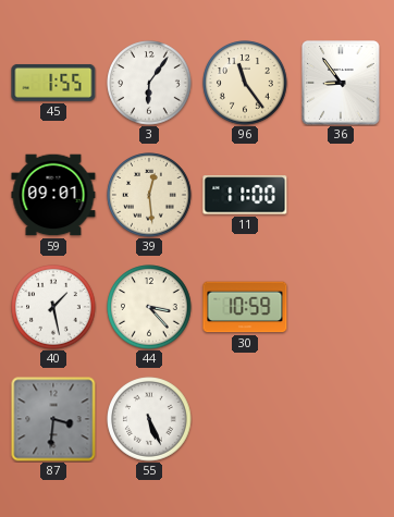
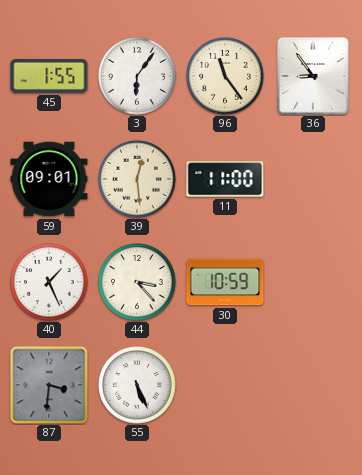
40: 1:28 -> 1:26
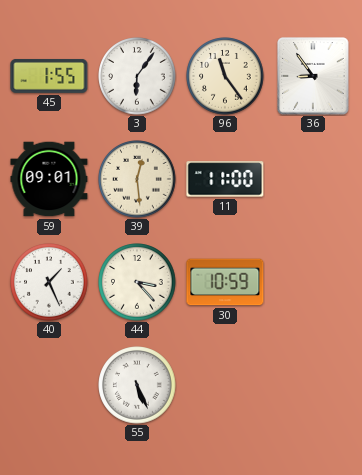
87: 3:31 -> none
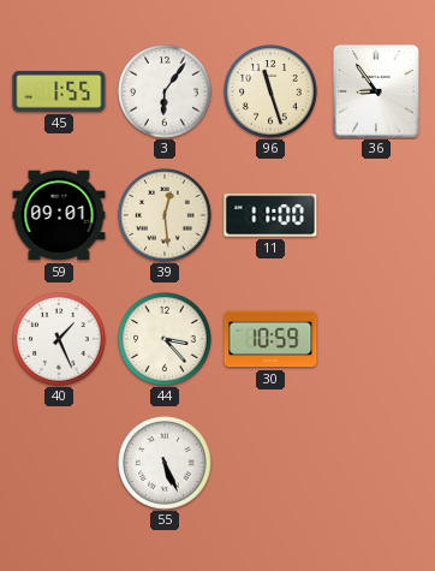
96: 11:24 -> 11:27
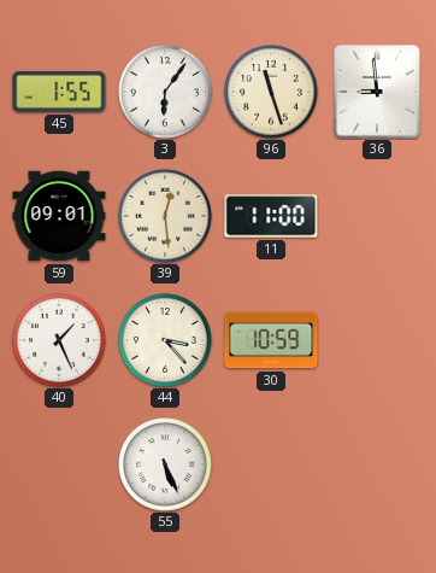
36: 8:54 -> 8:59
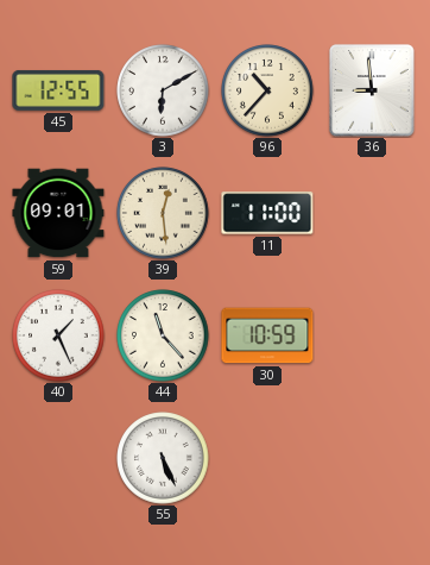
45: 1:55 -> 12:55
3: 6:06 -> 6:10
96: 11:27 -> 10:37
44: 3:23 -> 11:23
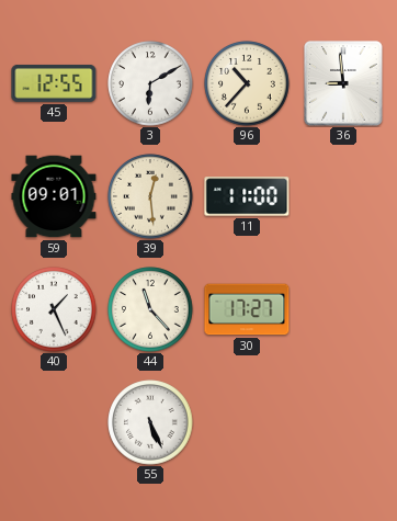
30: 10:59 -> 17:27
